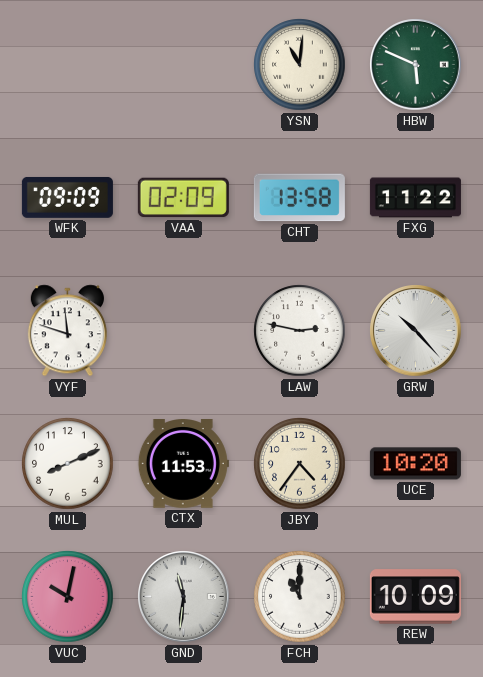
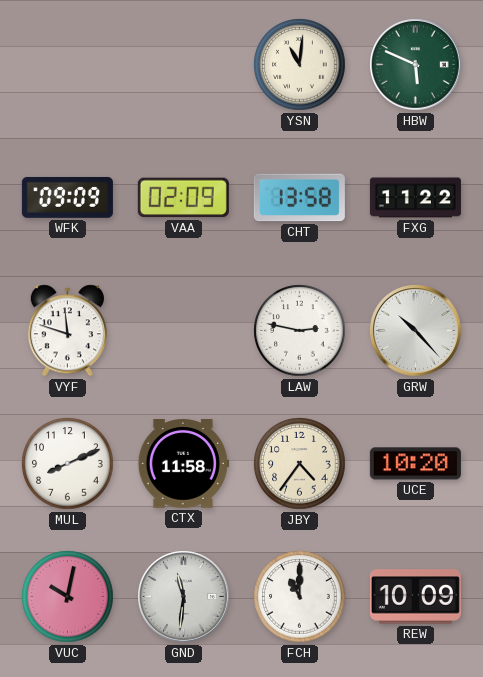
CTX: 11:53 -> 11:58
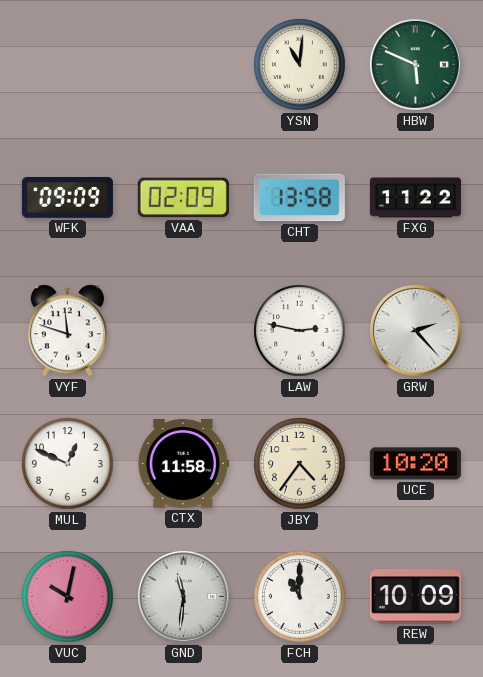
GRW: 10:23 -> 2:23
MUL: 8:11 -> 12:49
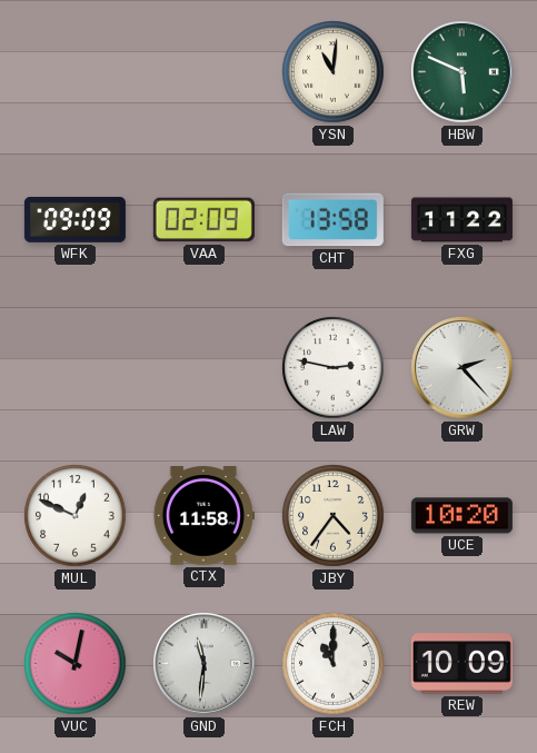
VYF: 11:48 -> none
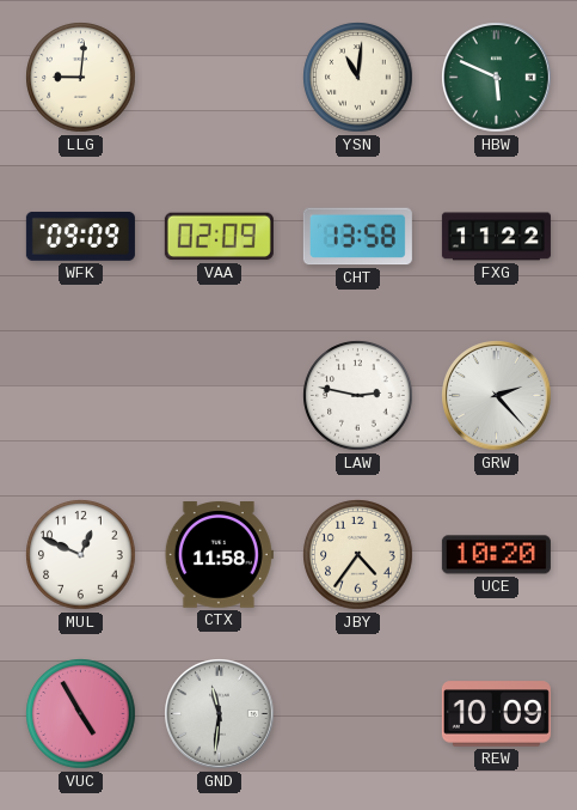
LLG: none -> 9:01
VUC: 10:02 -> 4:55
FCH: 11:00 -> none
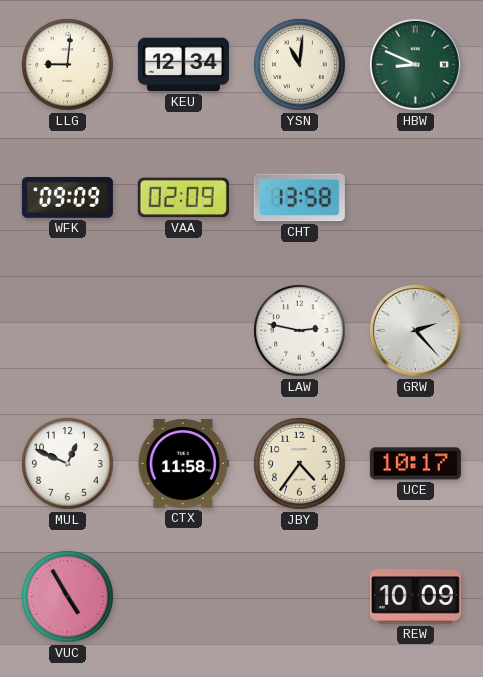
KEU: none -> 12:34
HBW: 5:49 -> 8:49
FXG: 11:22 -> none
UCE: 10:20 -> 10:17
GND: 11:31 -> none
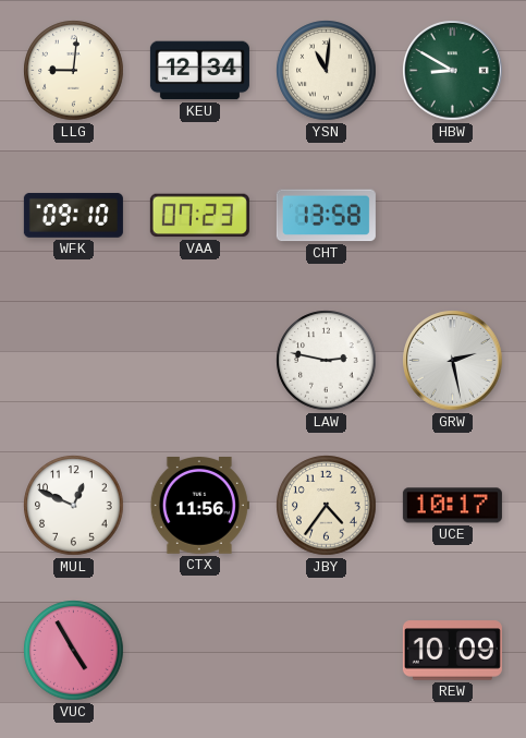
HBW: 8:49 -> 8:50
WFK: 09:09 -> 09:10
VAA: 02:09 -> 07:23
GRW: 2:23 -> 2:28
CTX: 11:58 -> 11:56
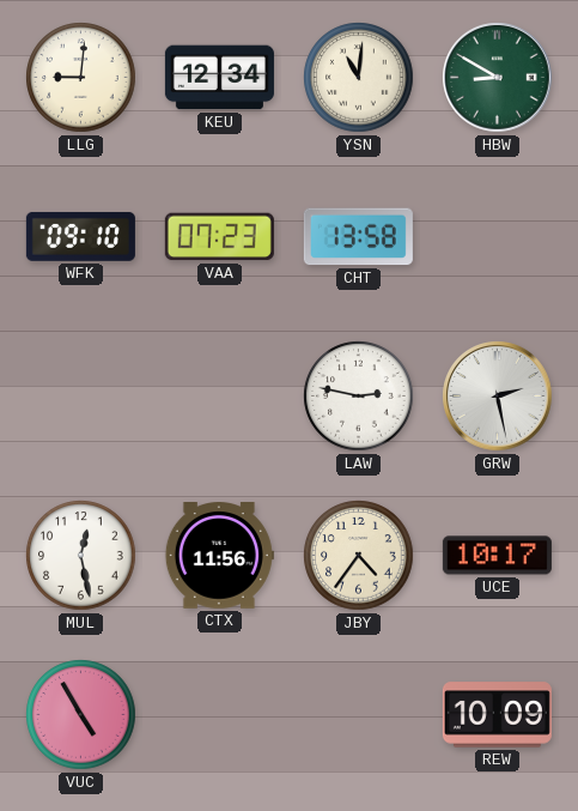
MUL: 12:49 -> 12:28
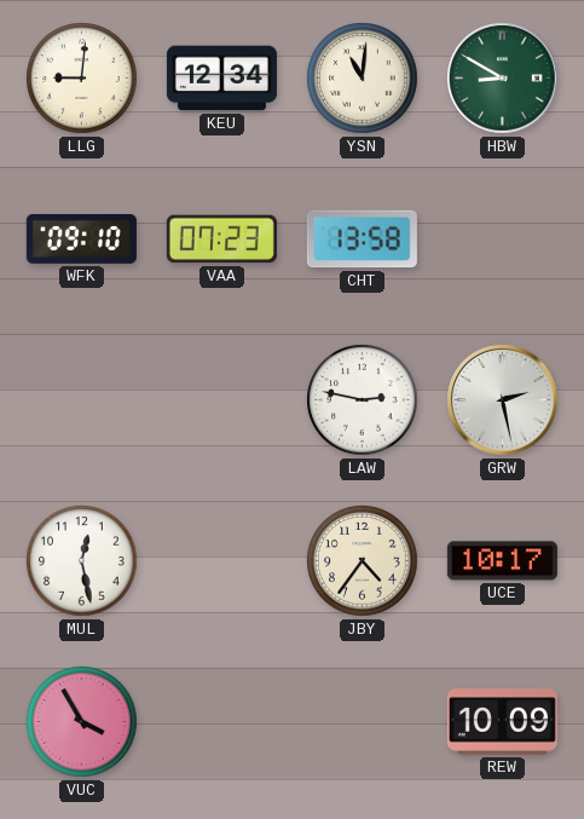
CTX: 11:56 -> none
VUC: 4:55 -> 3:55
